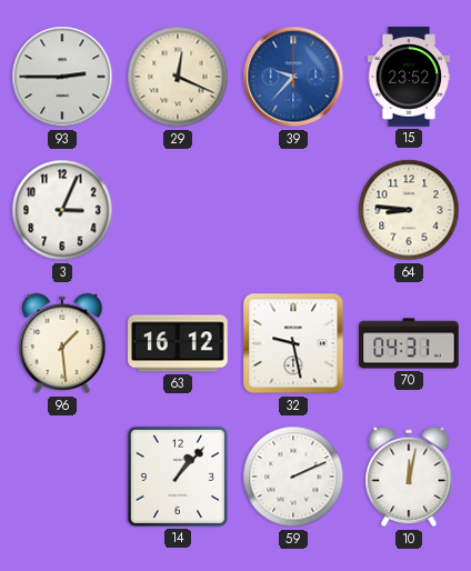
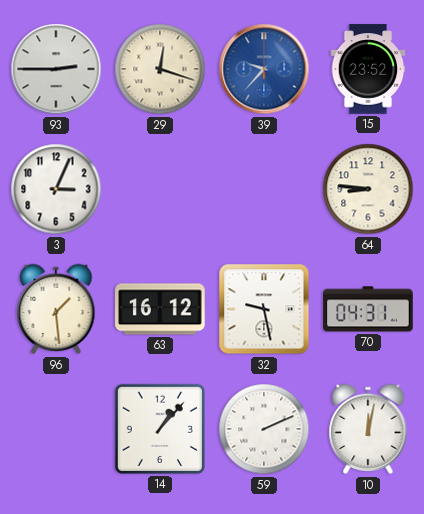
29: 12:19 -> 12:18
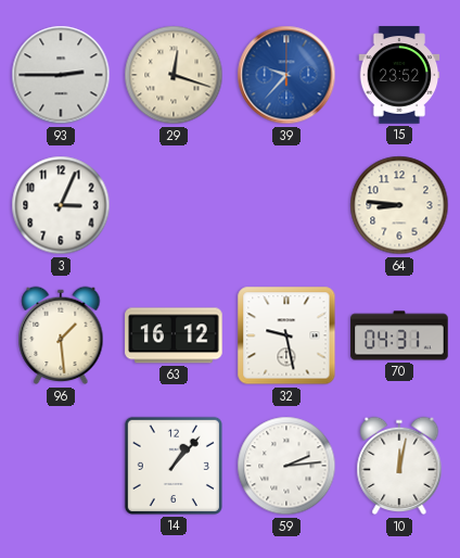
59: 2:11 -> 2:14
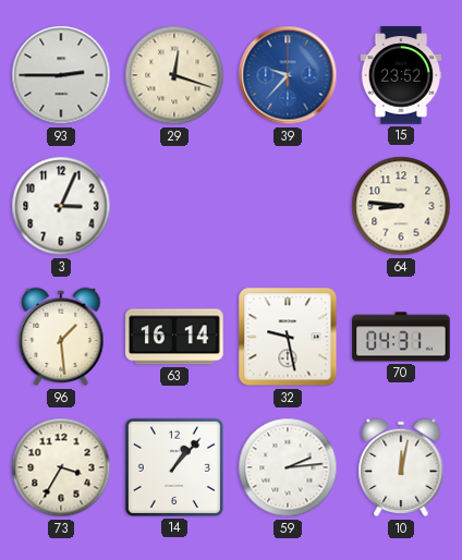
63: 16:12 -> 16:14
73: none -> 3:35
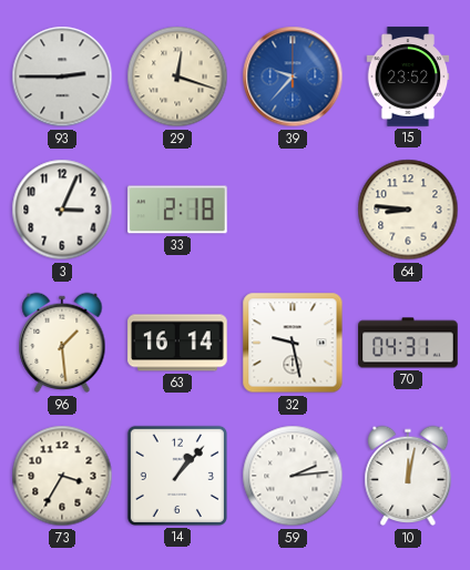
33: none -> 2:18
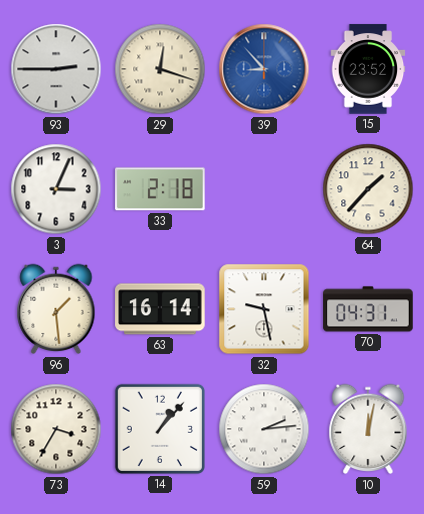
39: 9:37 -> 8:53
64: 8:46 -> 1:37
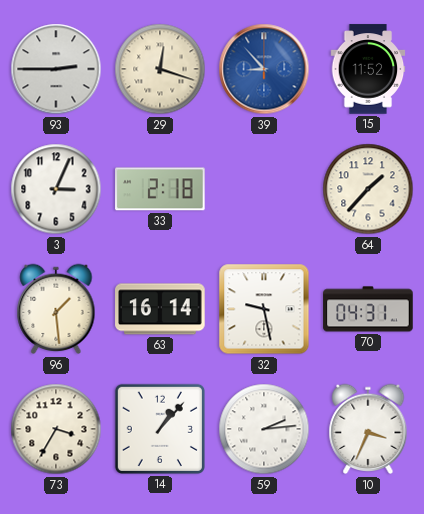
15: 23:52 -> 11:52
10: 12:02 -> 3:34
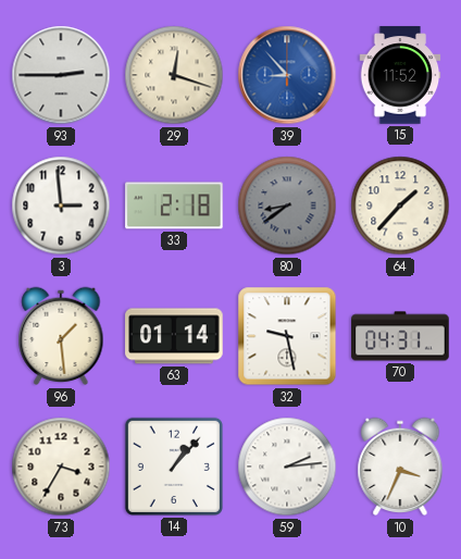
3: 3:04 -> 2:59
80: none -> 8:39
63: 16:14 -> 01:14
